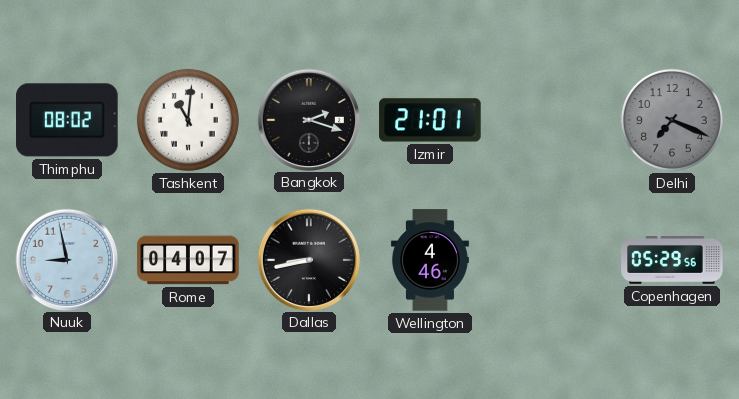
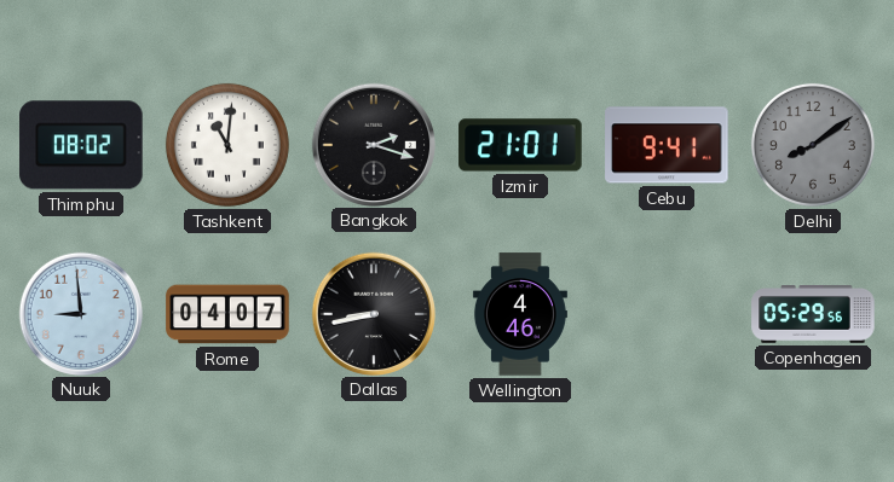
Cebu: none -> 9:41
Delhi: 7:19 -> 8:09
Nuuk: 8:58 -> 8:59
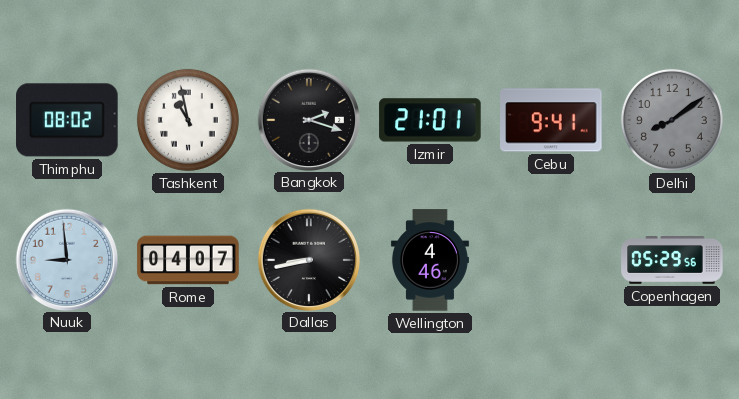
Tashkent: 11:01 -> 10:58
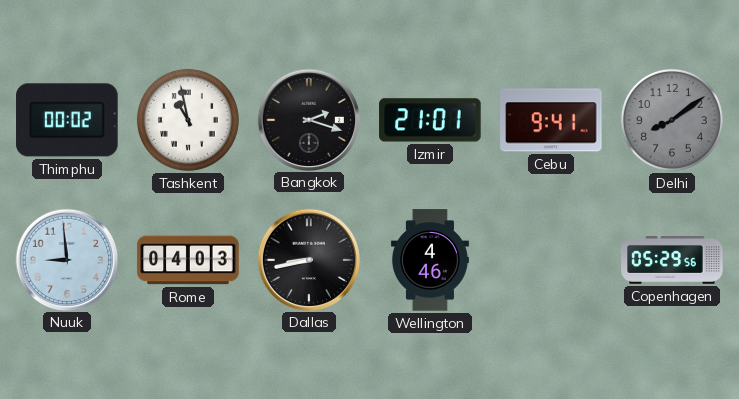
Thimphu: 08:02 -> 00:02
Rome: 04:07 -> 04:03
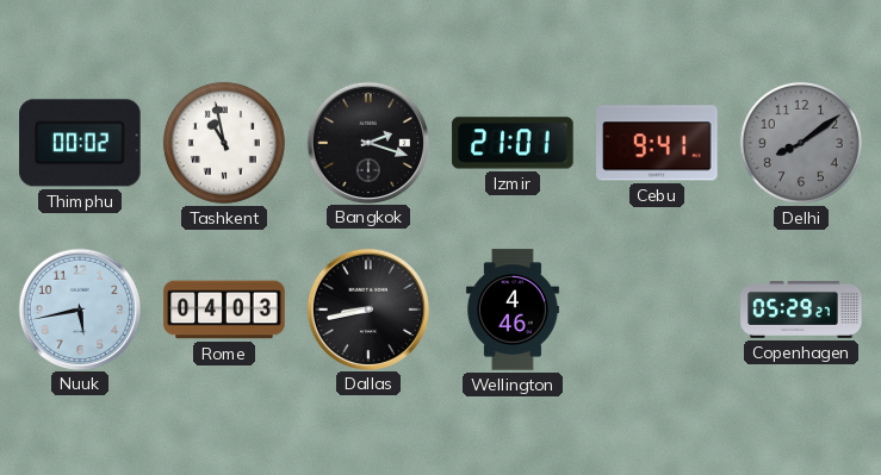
Nuuk: 8:59 -> 5:43
Copenhagen: 05:29:56 -> 05:29:27
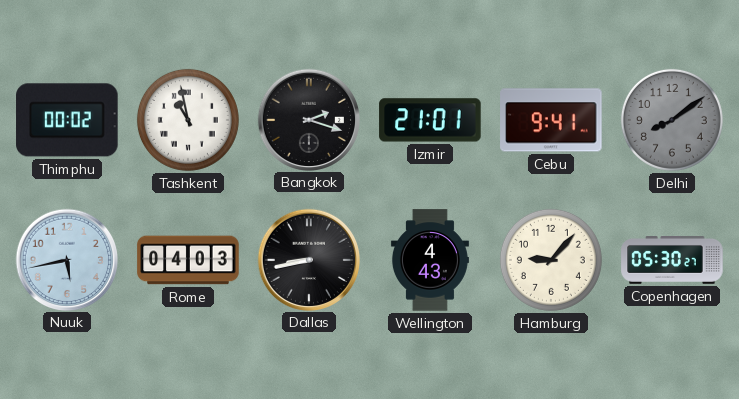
Wellington: 4:46 -> 4:43
Hamburg: none -> 9:07
Copenhagen: 05:29 -> 05:30
